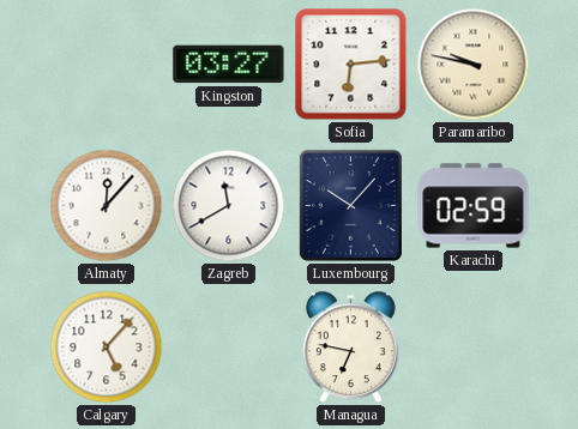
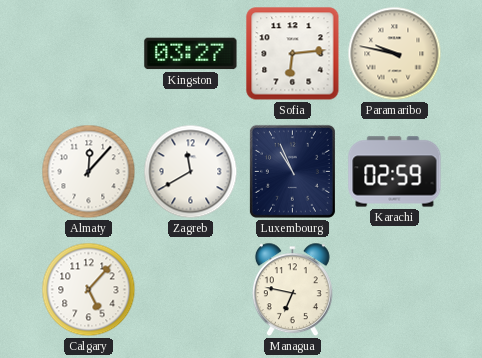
Luxembourg: 10:07 -> 10:56
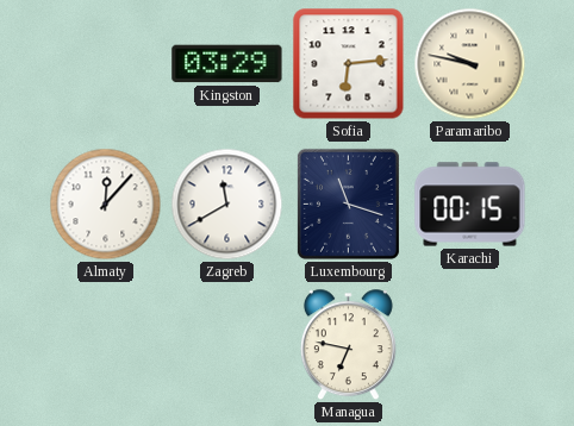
Kingston: 03:27 -> 03:29
Luxembourg: 10:56 -> 11:18
Karachi: 02:59 -> 00:15
Calgary: 5:07 -> none
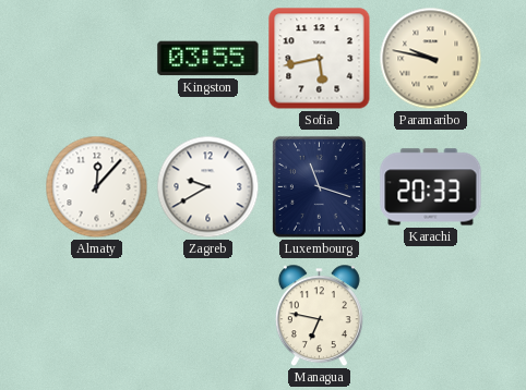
Kingston: 03:29 -> 03:55
Sofia: 6:14 -> 5:43
Zagreb: 11:40 -> 9:40
Karachi: 00:15 -> 20:33
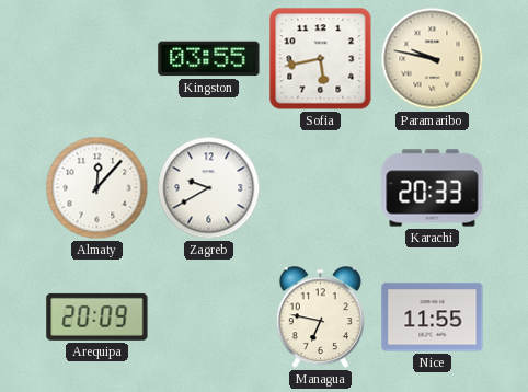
Luxembourg: 11:18 -> none
Arequipa: none -> 20:09
Nice: none -> 11:55
